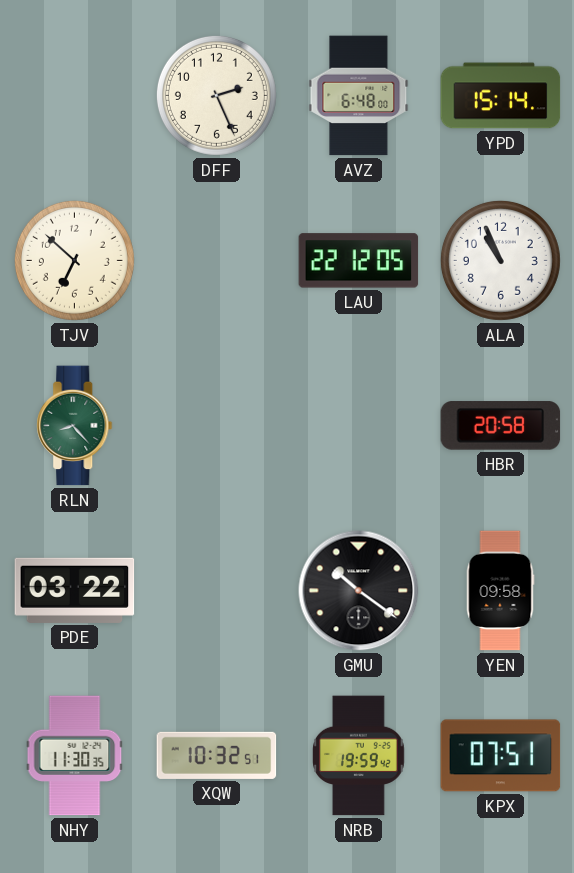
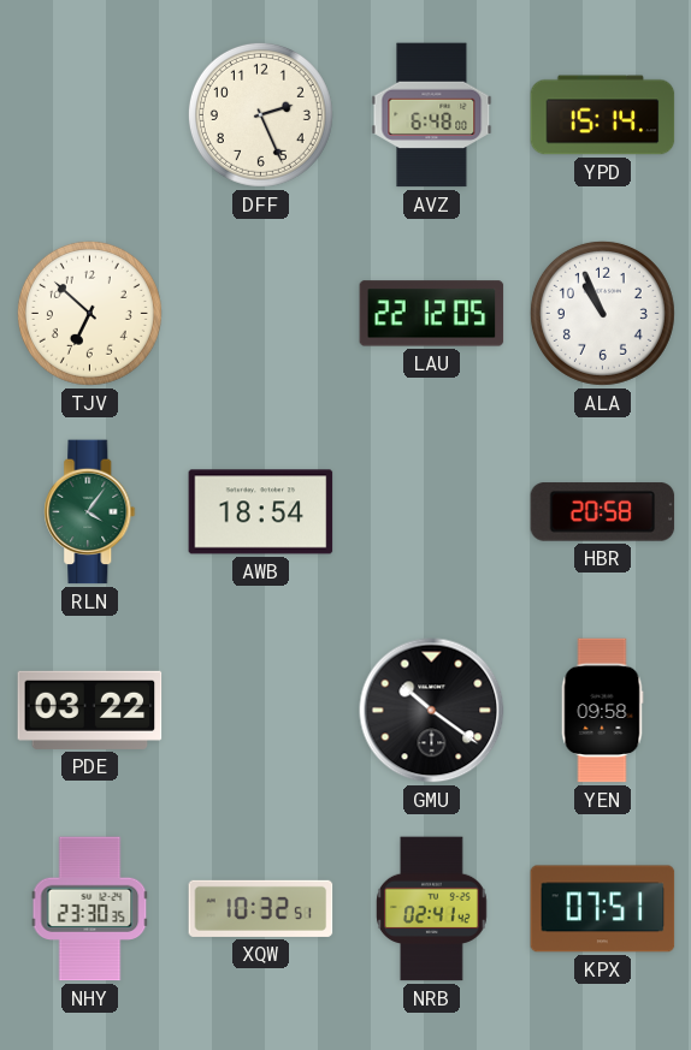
RLN: 8:23 -> 4:06
AWB: none -> 18:54
NHY: 11:30 -> 23:30
NRB: 19:59 -> 02:41
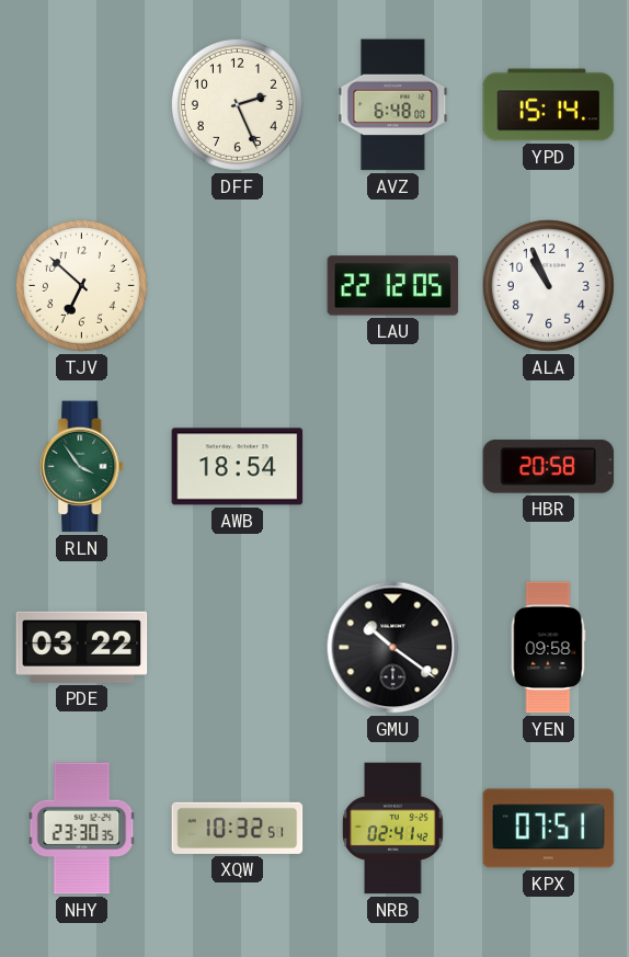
RLN: 4:06 -> 3:54
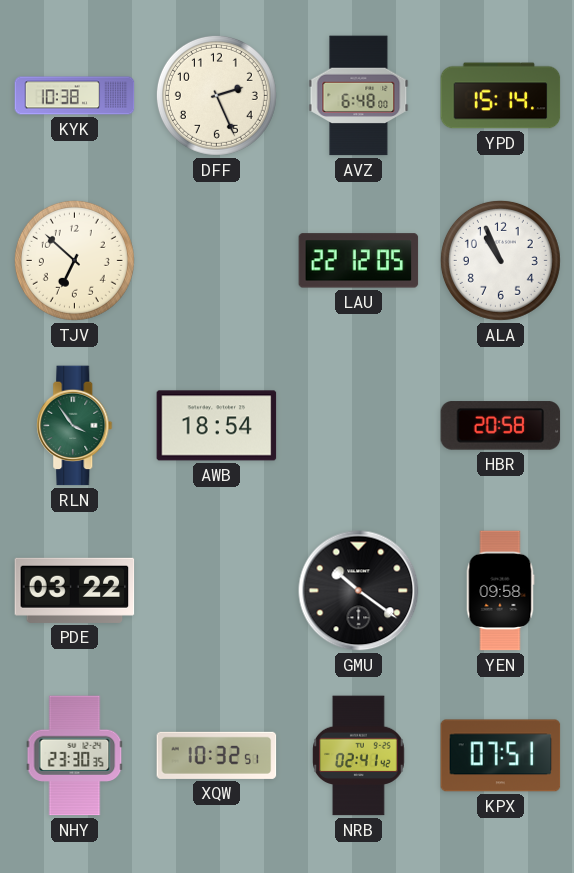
KYK: none -> 10:38
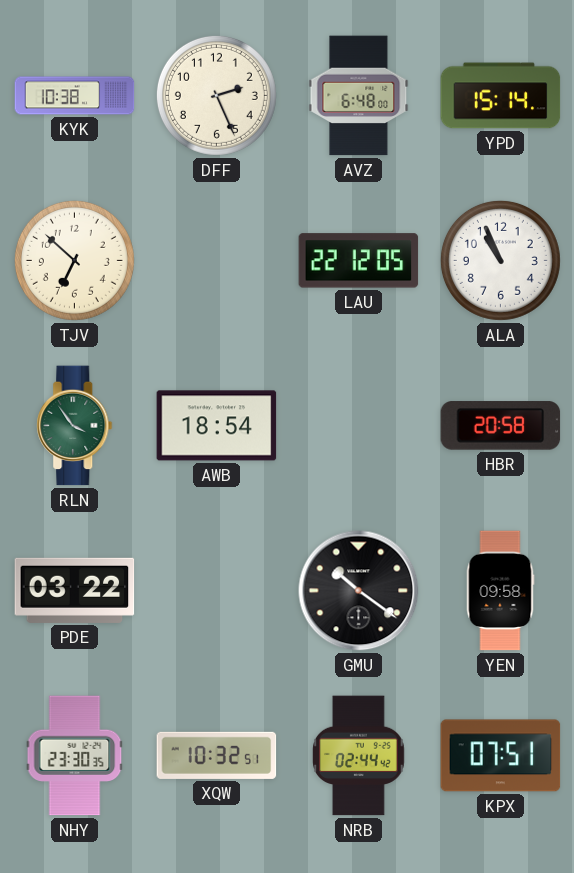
NRB: 02:41 -> 02:44
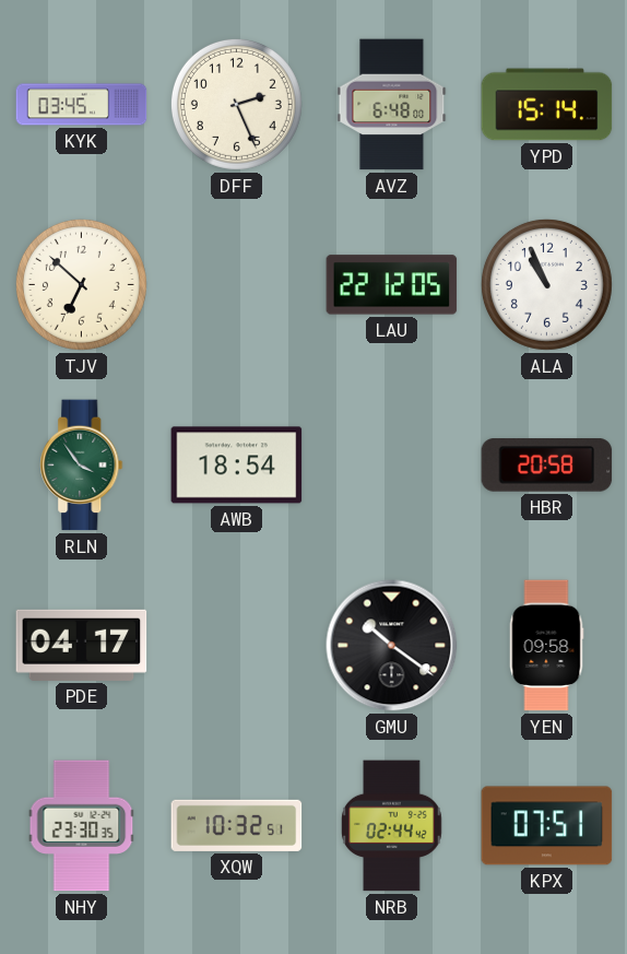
KYK: 10:38 -> 03:45
PDE: 03:22 -> 04:17
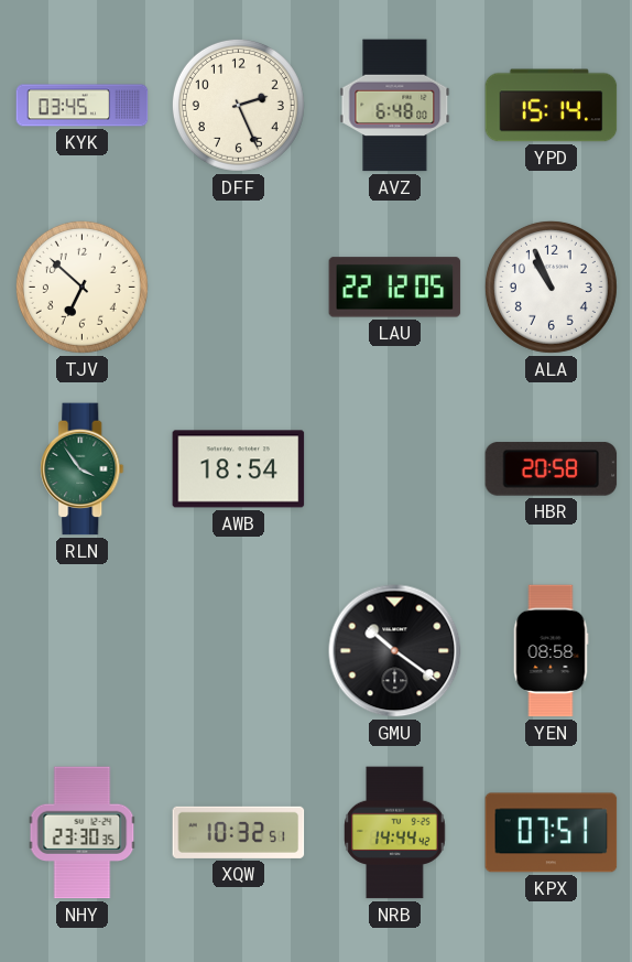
PDE: 04:17 -> none
YEN: 09:58 -> 08:58
NRB: 02:44 -> 14:44
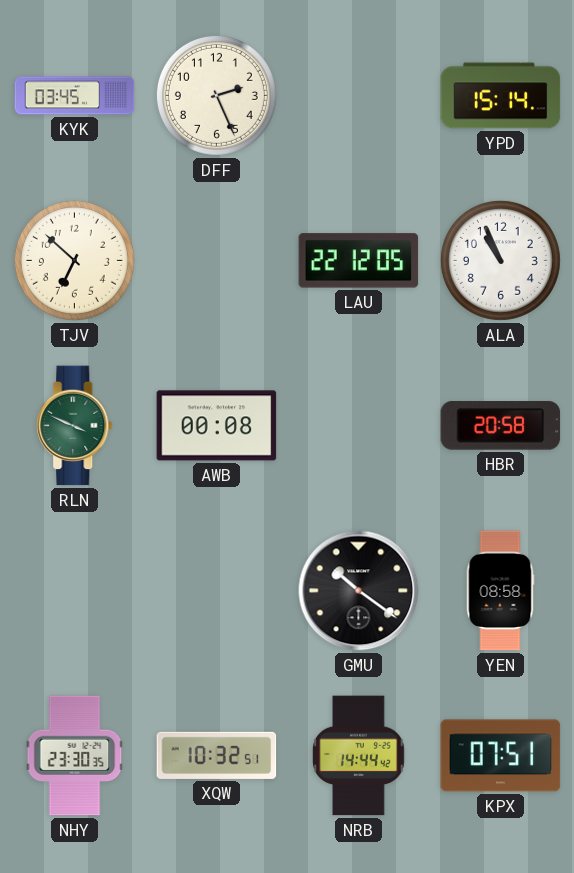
AVZ: 6:48 -> none
RLN: 3:54 -> 3:49
AWB: 18:54 -> 00:08
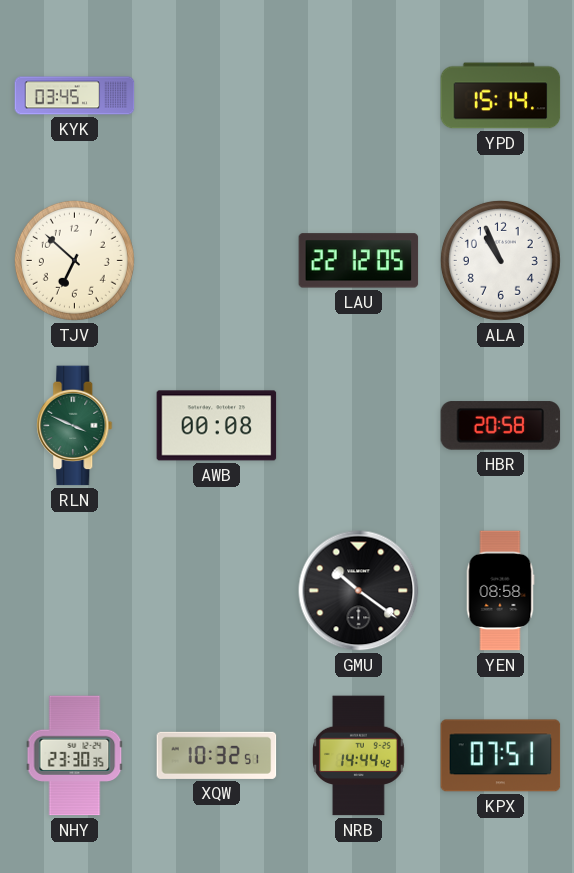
DFF: 2:26 -> none
